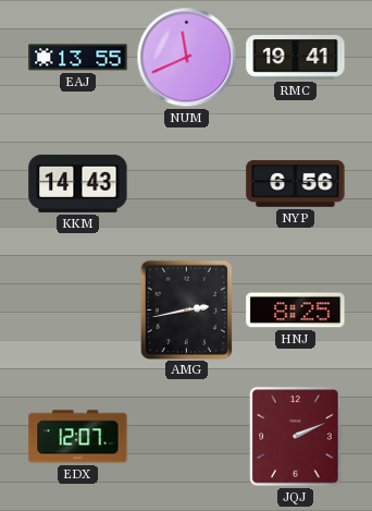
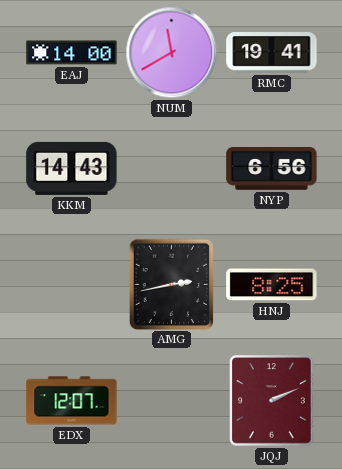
EAJ: 13:55 -> 14:00
NUM: 11:41 -> 11:40
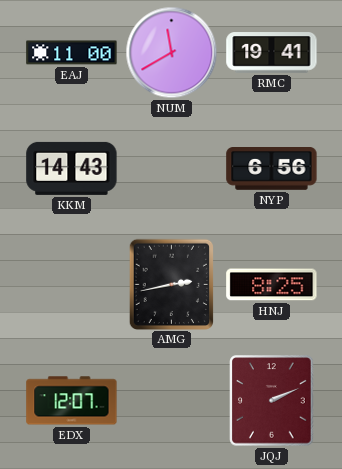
EAJ: 14:00 -> 11:00
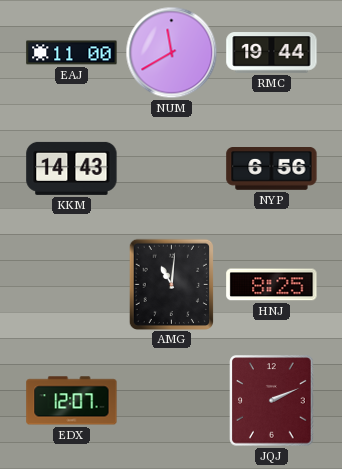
RMC: 19:41 -> 19:44
AMG: 2:43 -> 11:01
